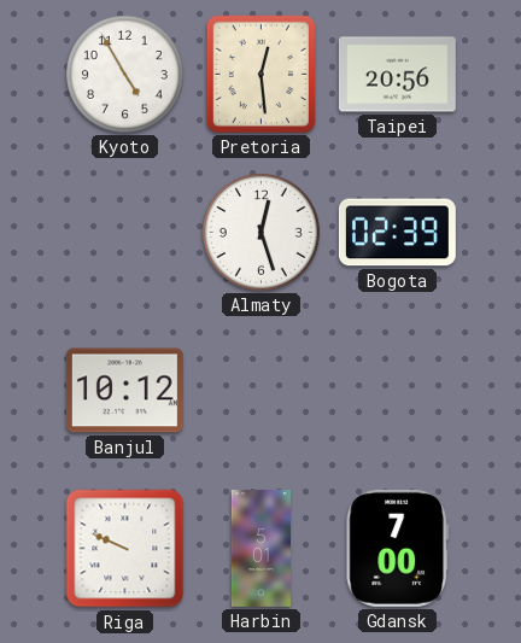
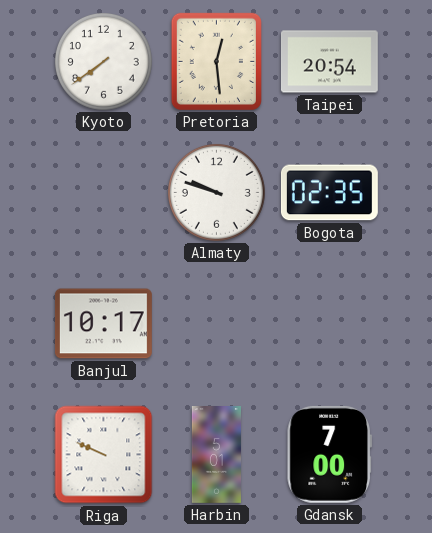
Kyoto: 4:55 -> 7:39
Taipei: 20:56 -> 20:54
Almaty: 12:27 -> 9:48
Bogota: 02:39 -> 02:35
Banjul: 10:12 -> 10:17
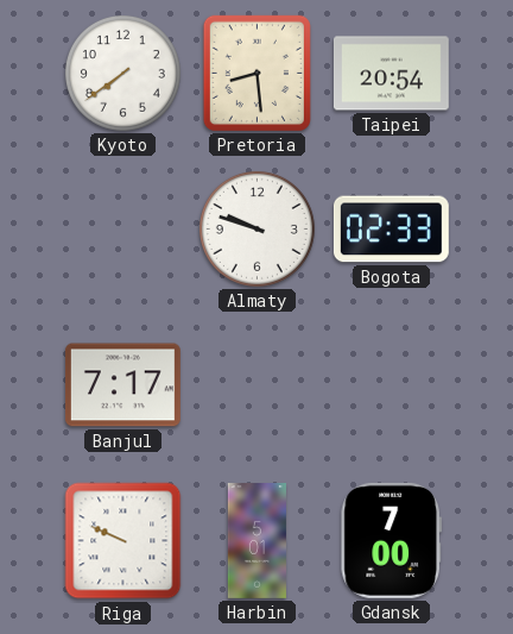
Pretoria: 12:29 -> 8:29
Bogota: 02:35 -> 02:33
Banjul: 10:17 -> 7:17
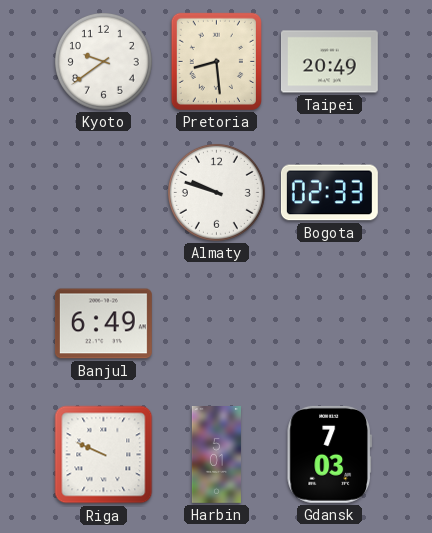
Kyoto: 7:39 -> 9:39
Taipei: 20:54 -> 20:49
Banjul: 7:17 -> 6:49
Gdansk: 7:00 -> 7:03
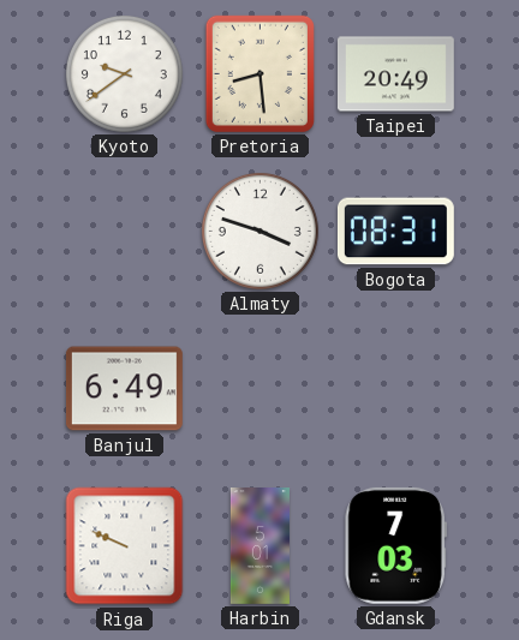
Almaty: 9:48 -> 3:48
Bogota: 02:33 -> 08:31
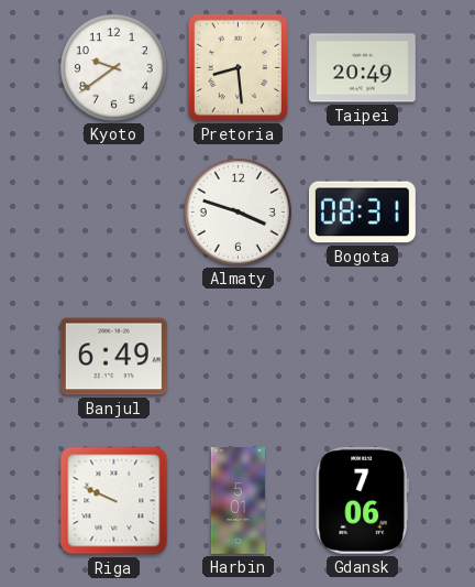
Gdansk: 7:03 -> 7:06
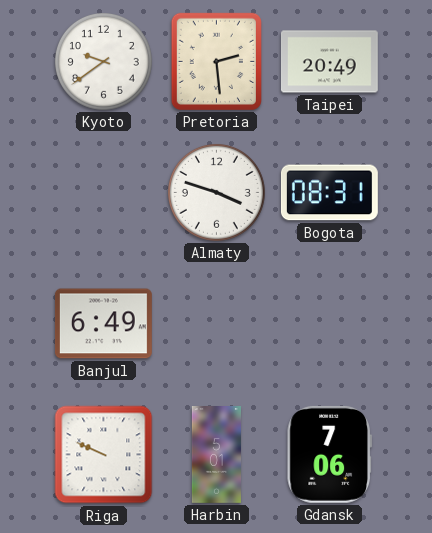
Pretoria: 8:29 -> 2:29
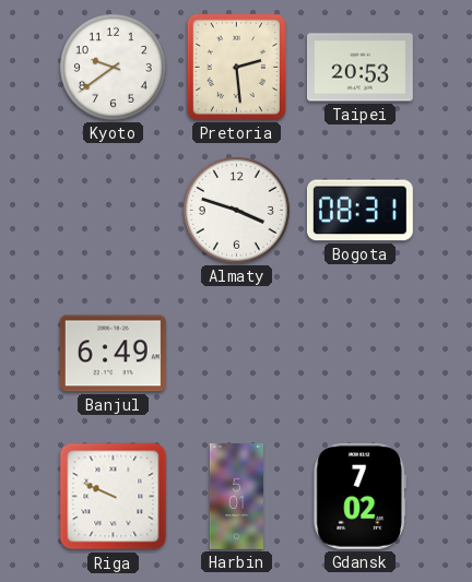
Taipei: 20:49 -> 20:53
Gdansk: 7:06 -> 7:02
